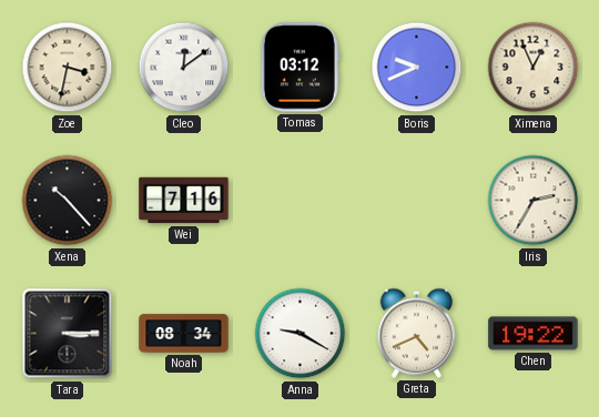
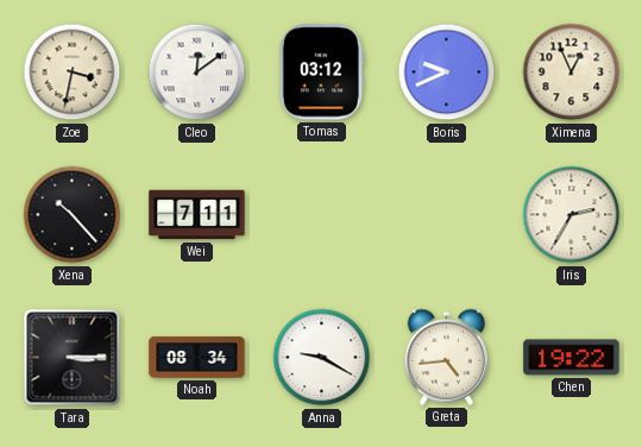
Wei: 7:16 -> 7:11
Greta: 4:41 -> 4:44
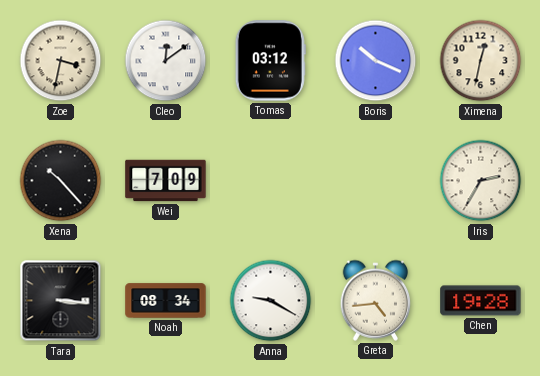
Boris: 9:41 -> 10:19
Ximena: 12:56 -> 12:32
Wei: 7:11 -> 7:09
Tara: 3:15 -> 3:16
Chen: 19:22 -> 19:28
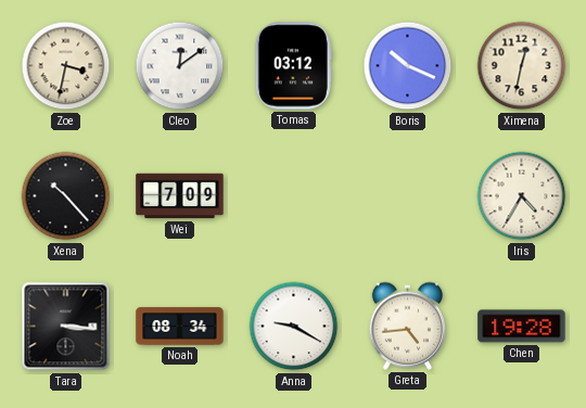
Iris: 2:35 -> 4:35
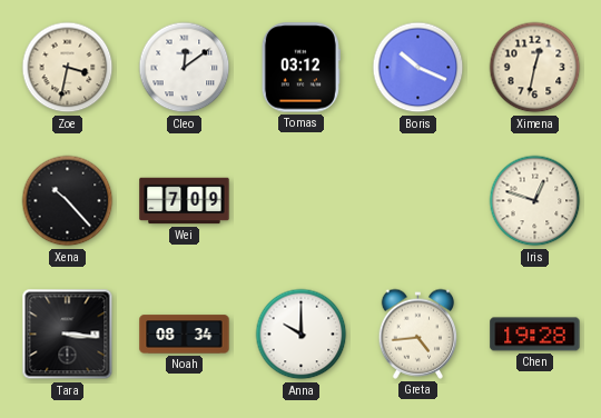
Iris: 4:35 -> 12:48
Anna: 9:20 -> 10:00
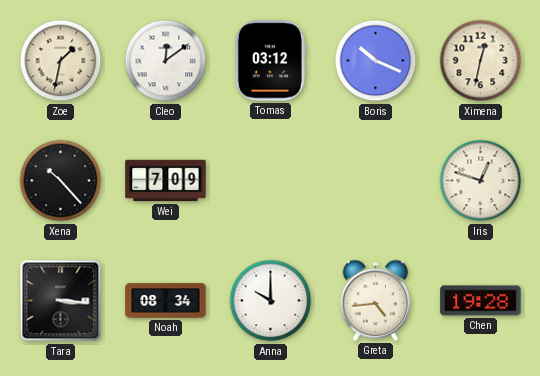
Zoe: 3:32 -> 1:32
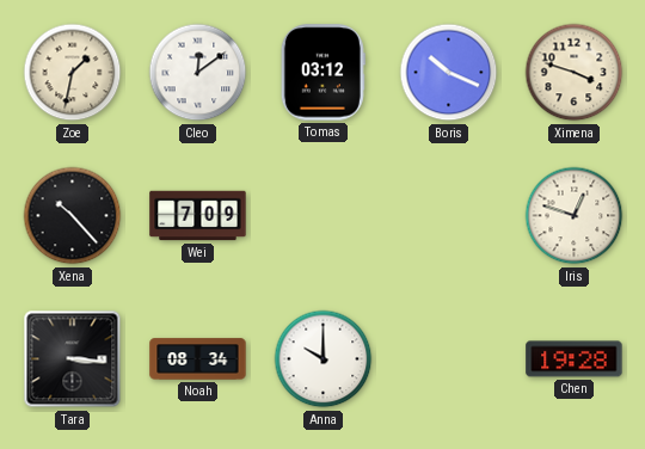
Ximena: 12:32 -> 3:48
Greta: 4:44 -> none
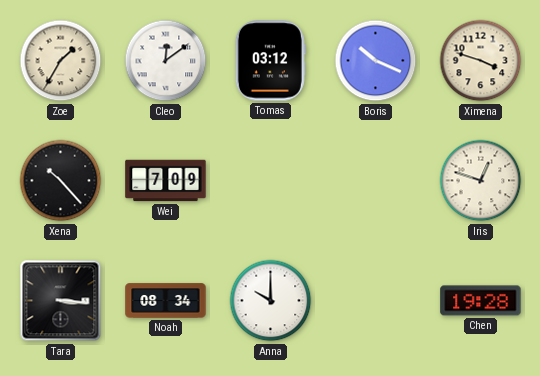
Zoe: 1:32 -> 1:35
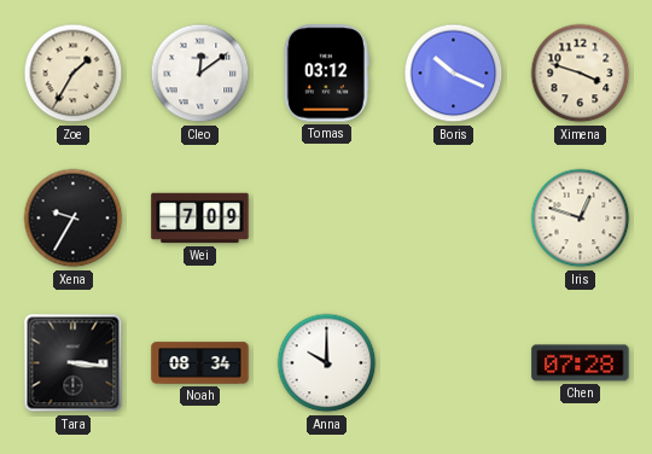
Xena: 10:23 -> 9:35
Chen: 19:28 -> 07:28
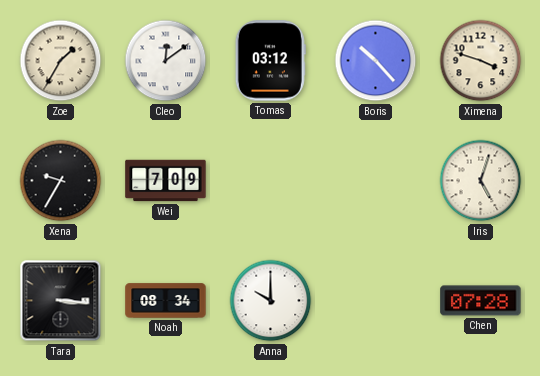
Boris: 10:19 -> 10:23
Iris: 12:48 -> 5:03
